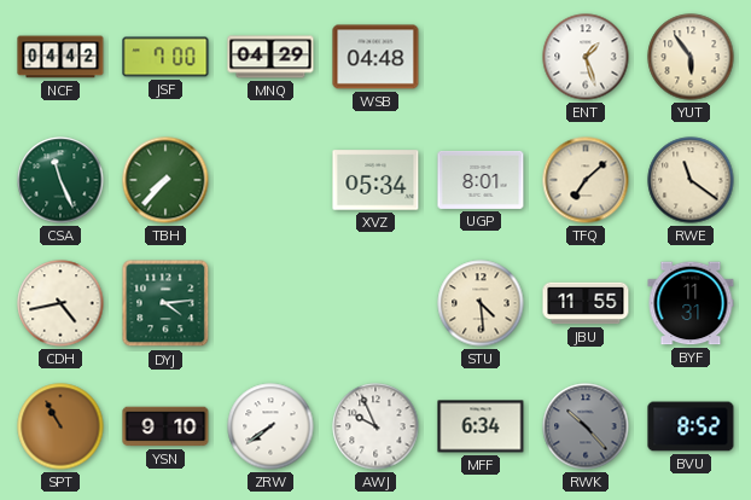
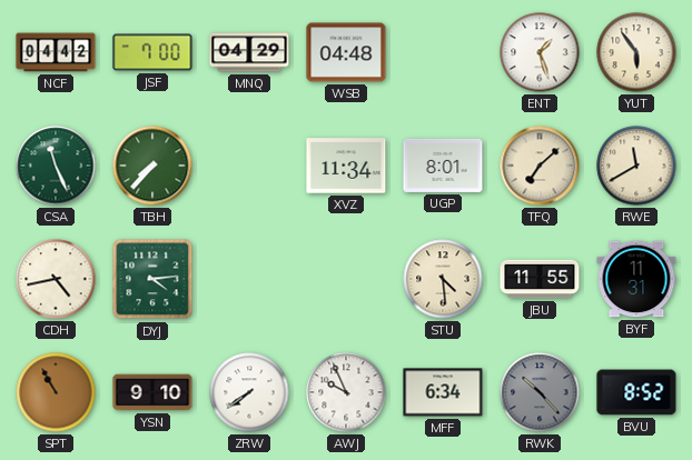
XVZ: 05:34 -> 11:34
RWE: 11:21 -> 11:40
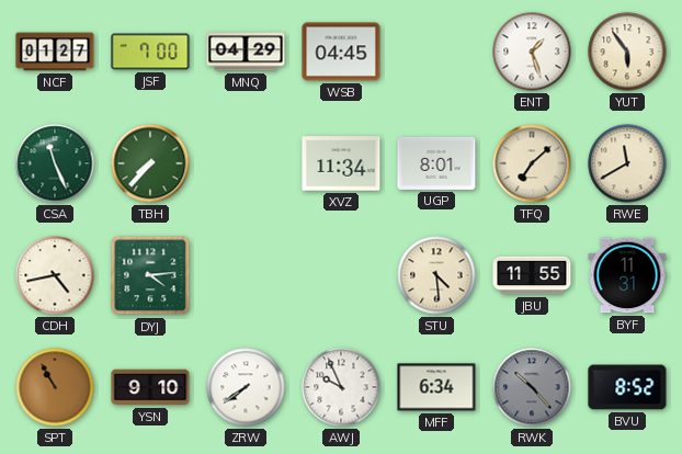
NCF: 04:42 -> 01:27
WSB: 04:48 -> 04:45
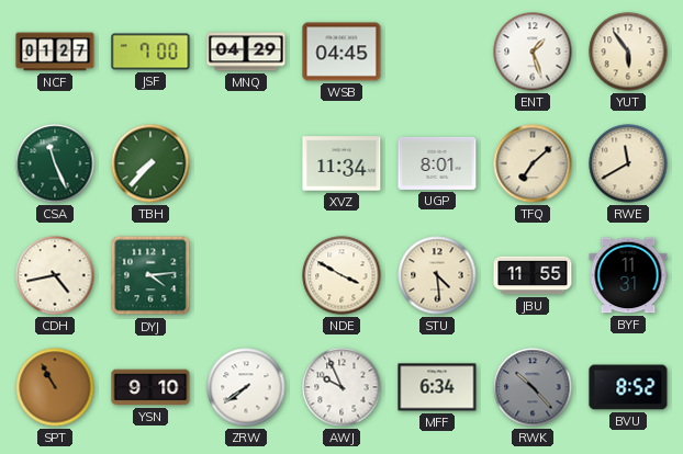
NDE: none -> 3:50
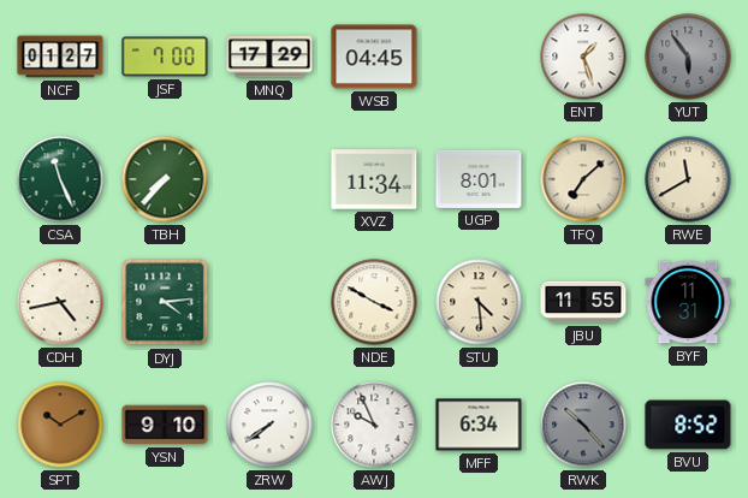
MNQ: 04:29 -> 17:29
YUT dial: cream -> grey
SPT: 10:55 -> 10:10
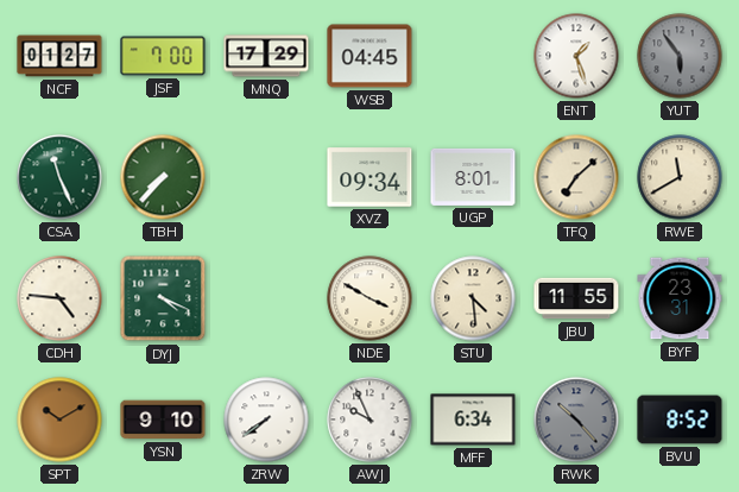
XVZ: 11:34 -> 09:34
CDH: 4:43 -> 4:46
DYJ: 4:14 -> 4:19
BYF: 11:31 -> 23:31
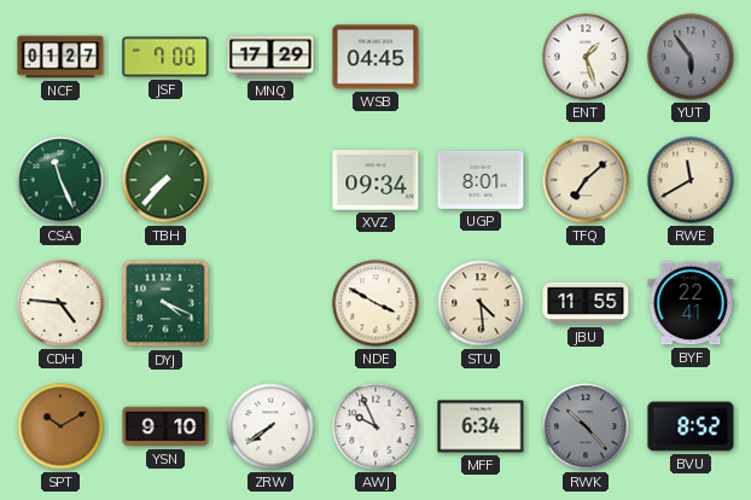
BYF: 23:31 -> 22:41
